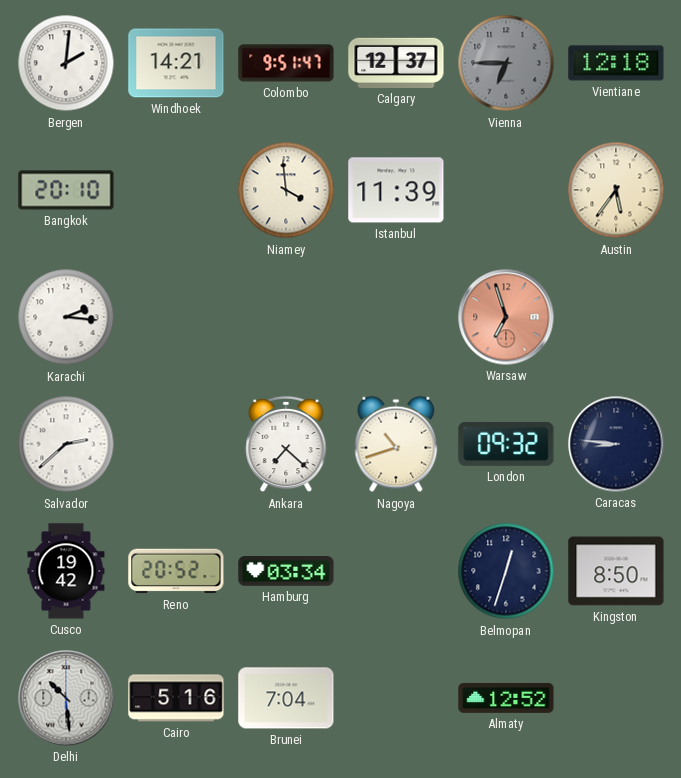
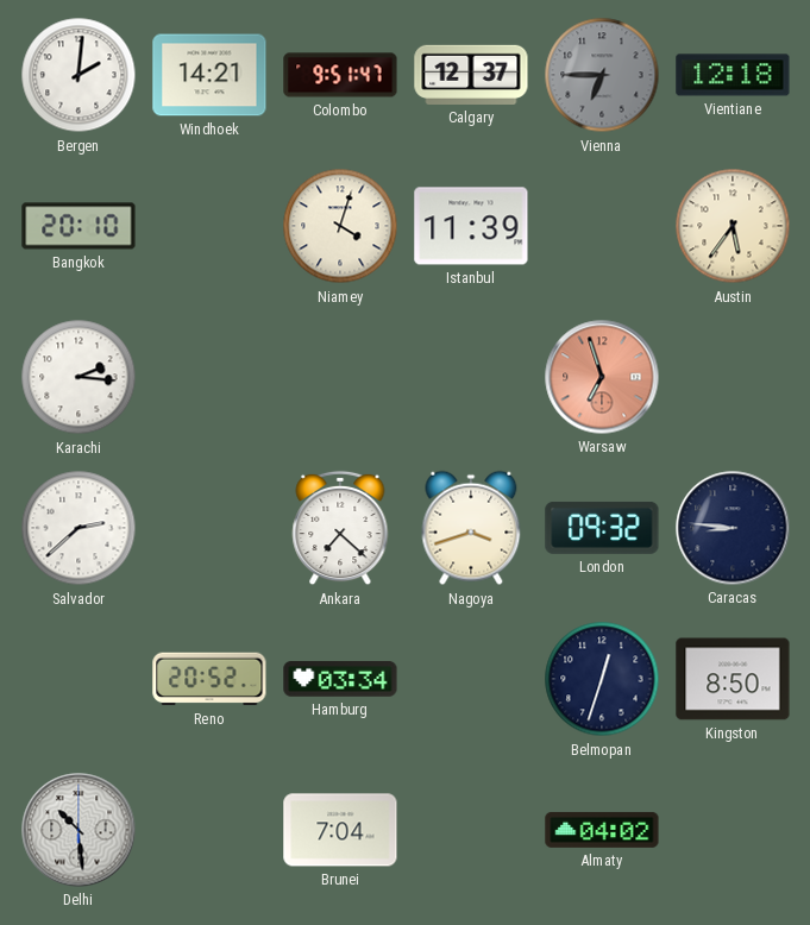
Niamey: 3:59 -> 4:03
Nagoya: 10:42 -> 3:42
Cusco: 19:42 -> none
Cairo: 5:16 -> none
Almaty: 12:52 -> 04:02
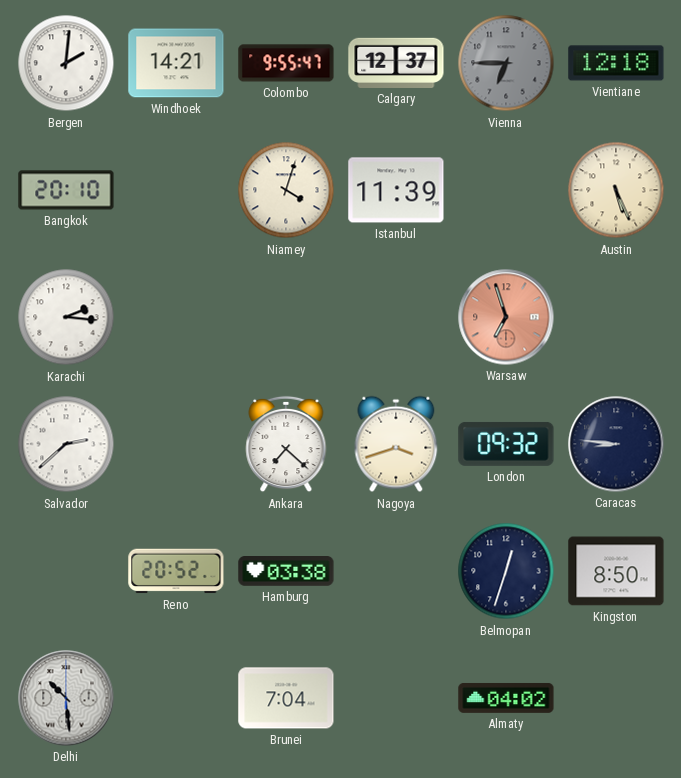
Colombo: 9:51 -> 9:55
Austin: 5:36 -> 5:26
Hamburg: 03:34 -> 03:38
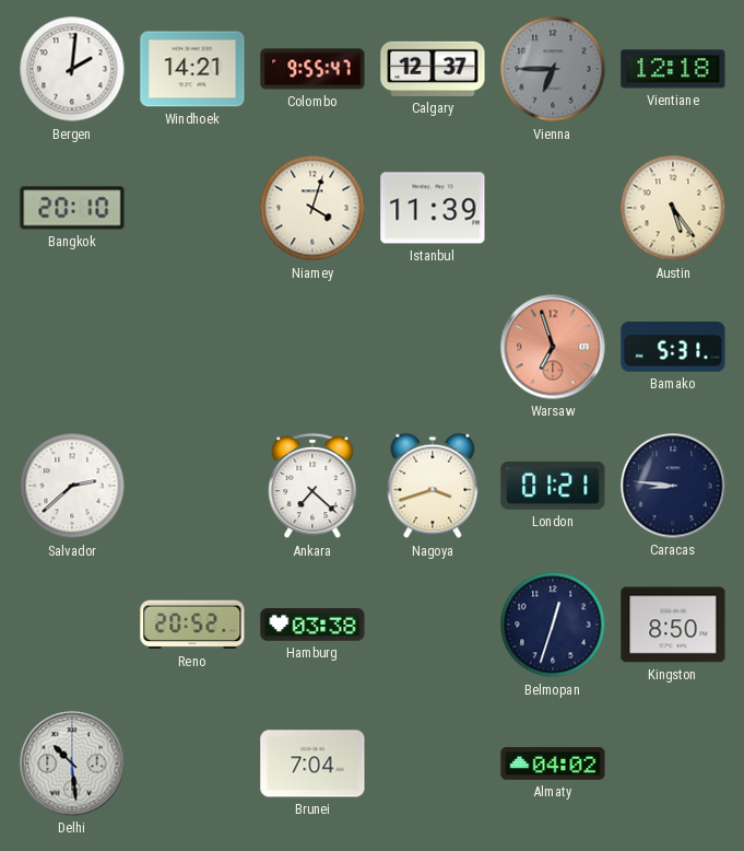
Austin: 5:26 -> 5:24
Karachi: 2:16 -> none
Bamako: none -> 5:31
London: 09:32 -> 01:21
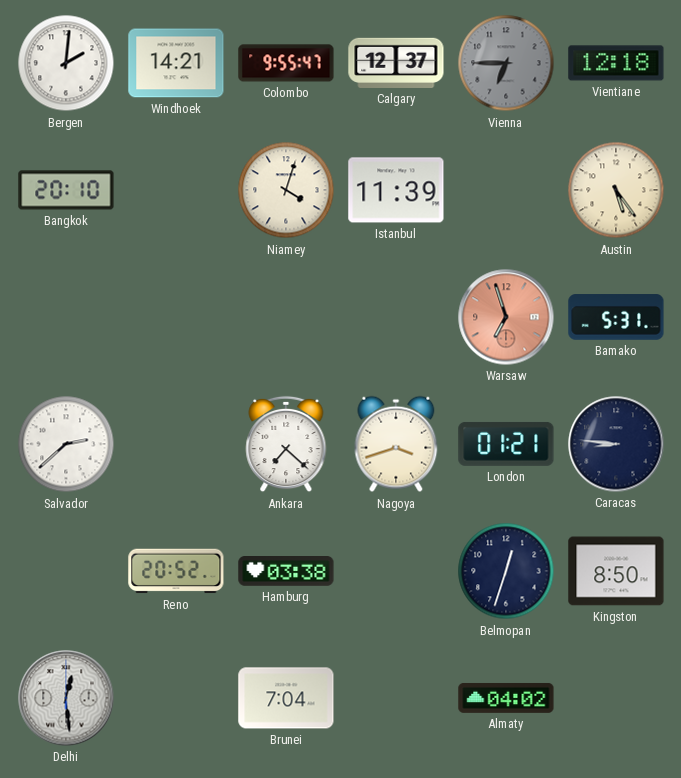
Delhi: 10:29 -> 12:29
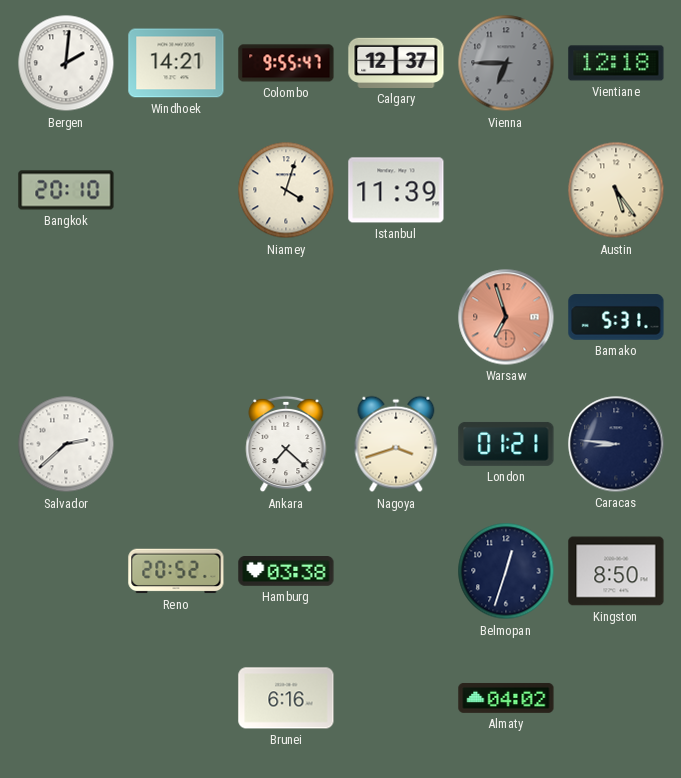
Delhi: 12:29 -> none
Brunei: 7:04 -> 6:16
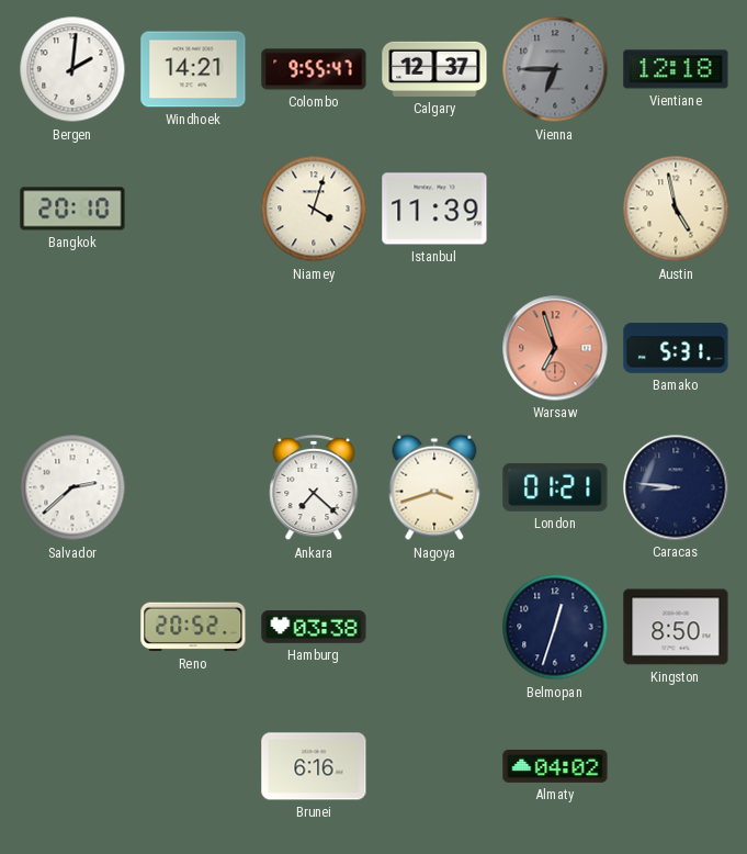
Austin: 5:24 -> 4:58
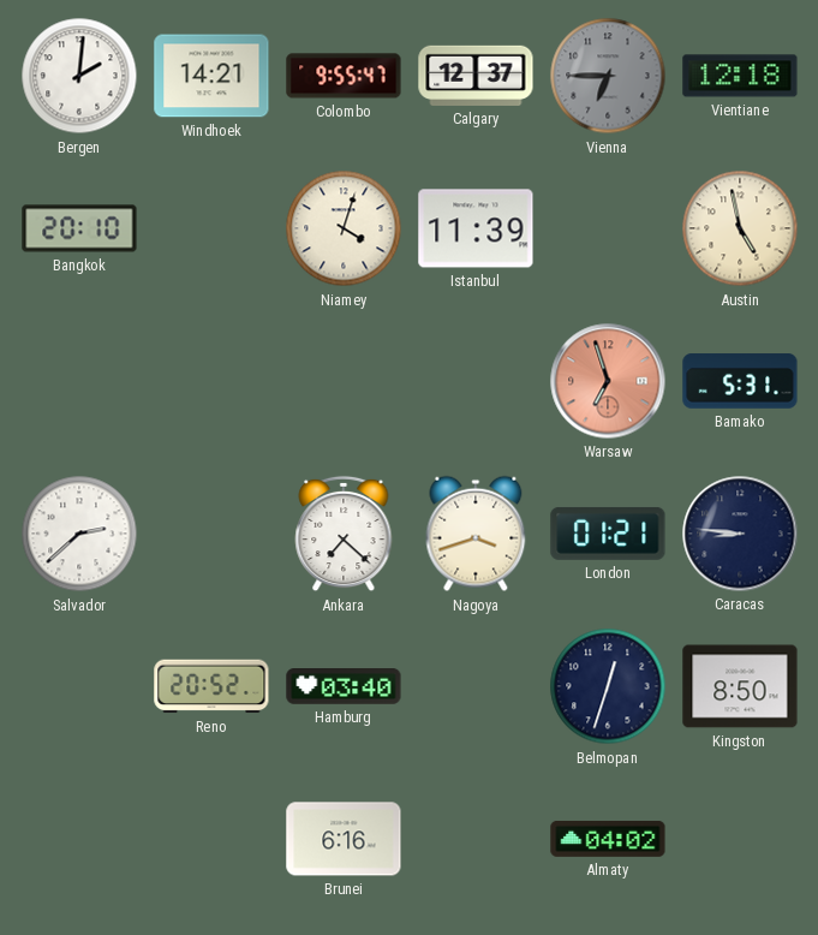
Hamburg: 03:38 -> 03:40
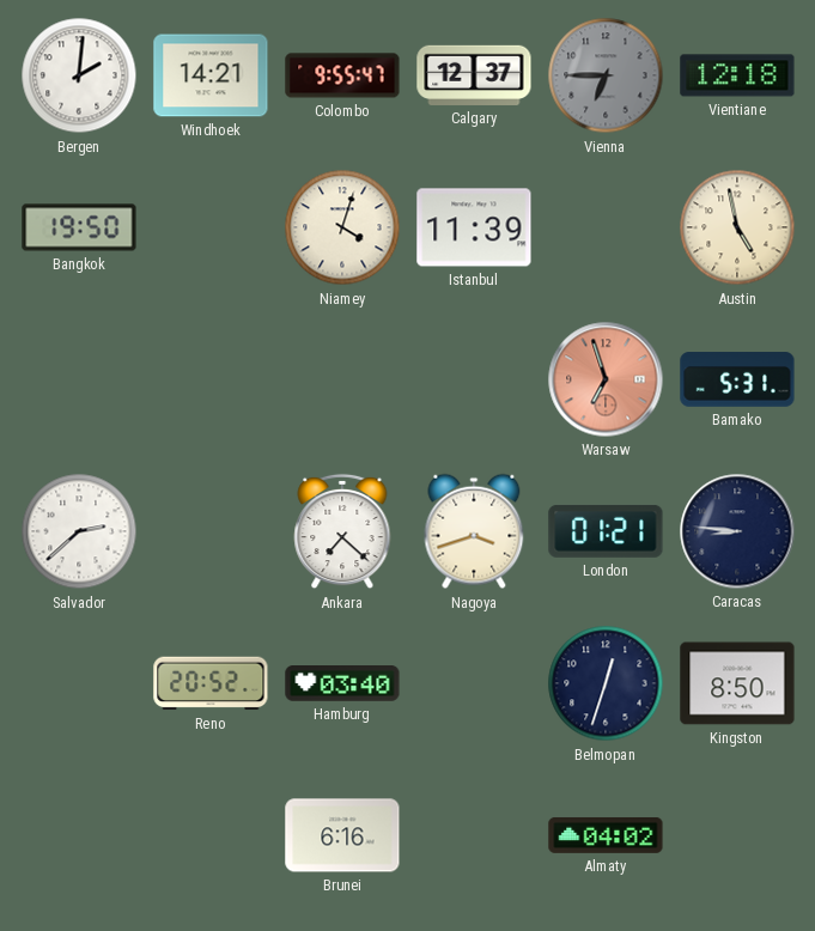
Bangkok: 20:10 -> 19:50
